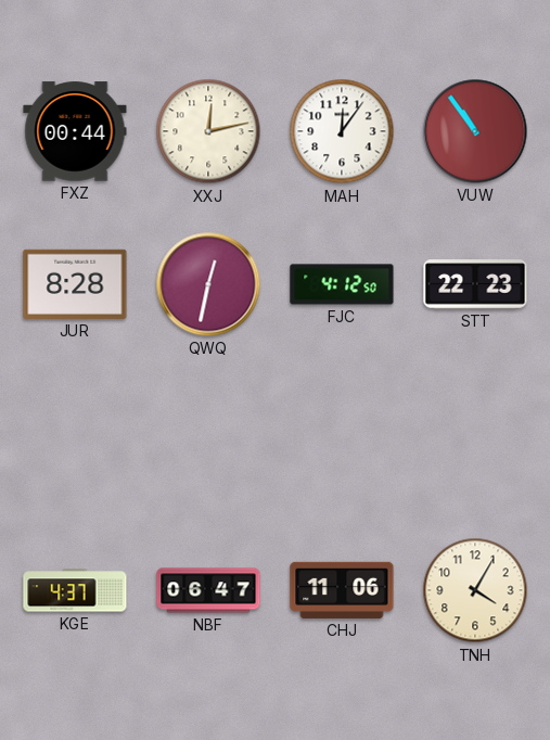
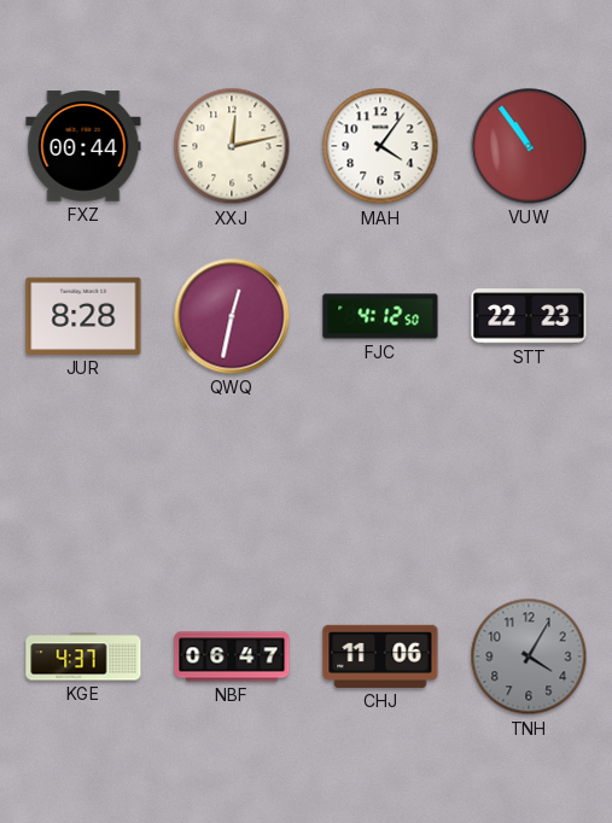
MAH: 12:06 -> 4:06
TNH dial: cream -> grey
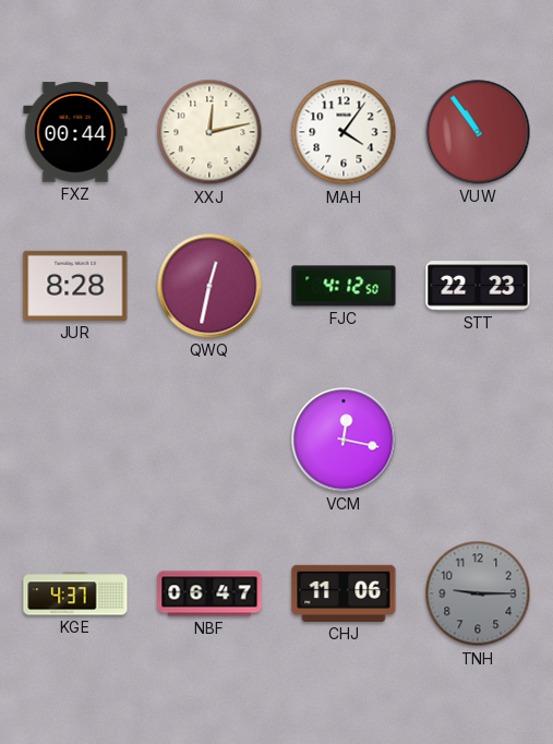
VCM: none -> 12:17
TNH: 4:05 -> 9:15
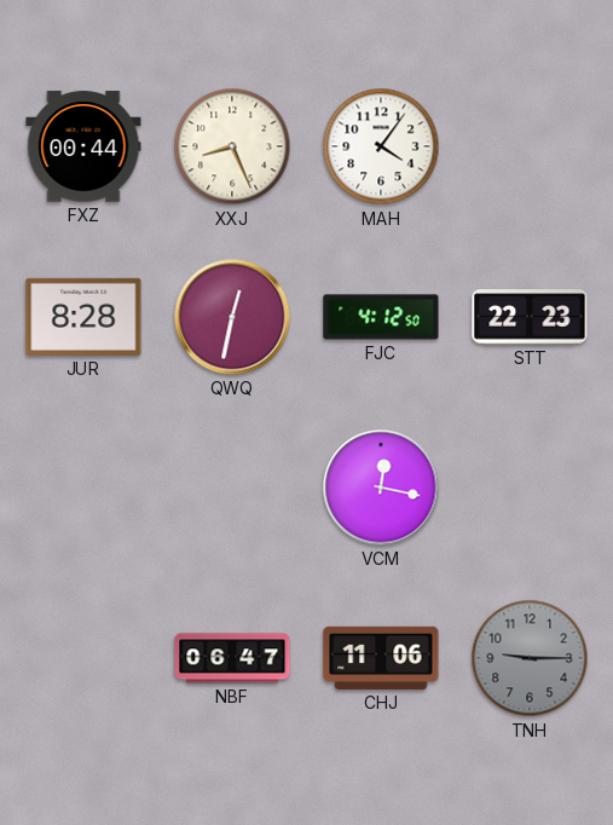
XXJ: 12:13 -> 8:26
VUW: 10:54 -> none
KGE: 4:37 -> none
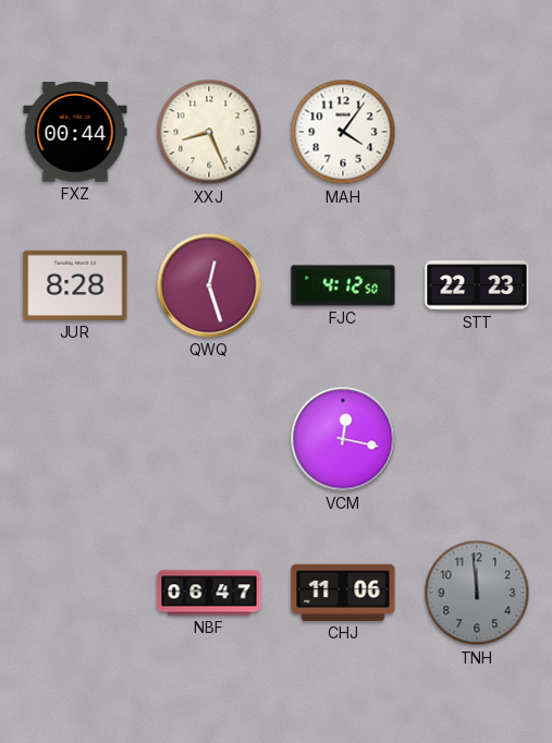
QWQ: 12:32 -> 12:27
TNH: 9:15 -> 11:59
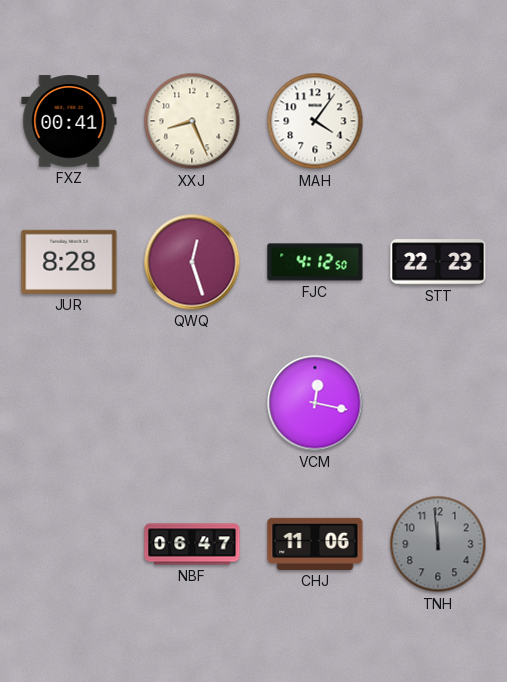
FXZ: 00:44 -> 00:41
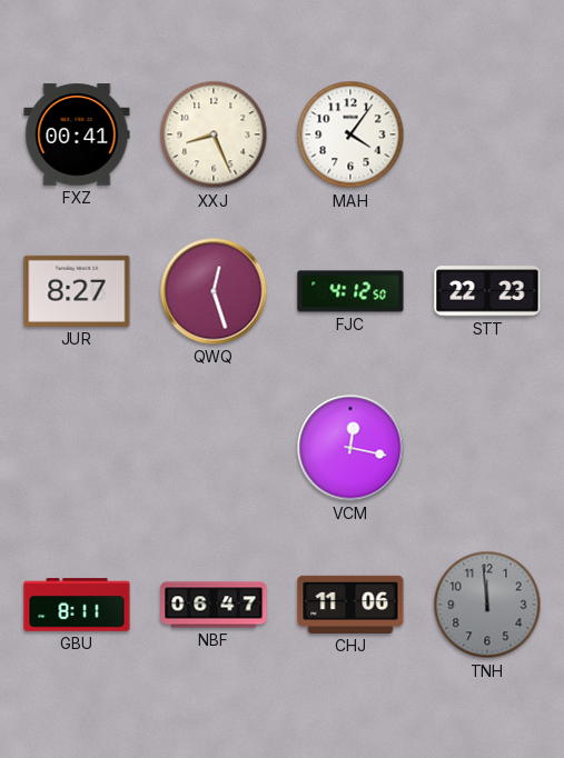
JUR: 8:28 -> 8:27
GBU: none -> 8:11
